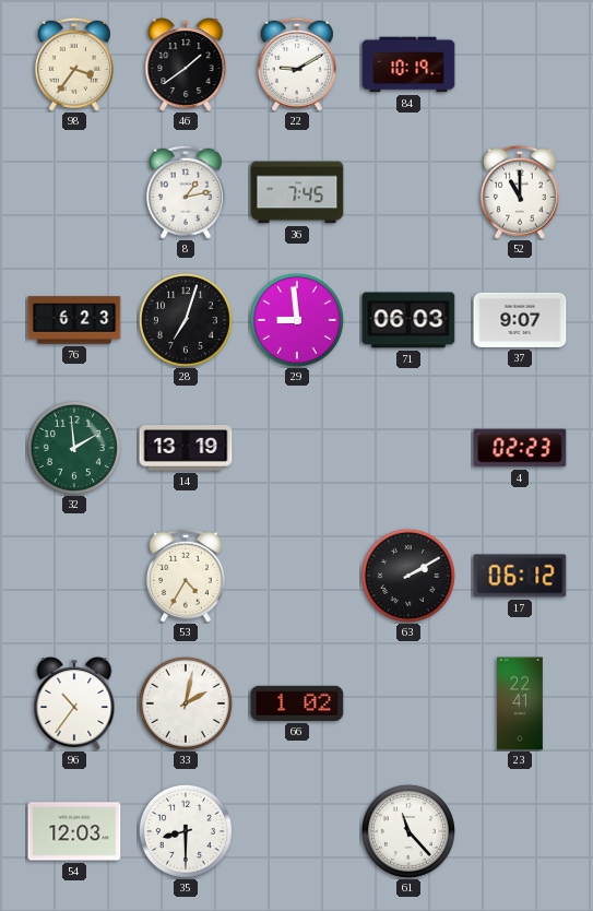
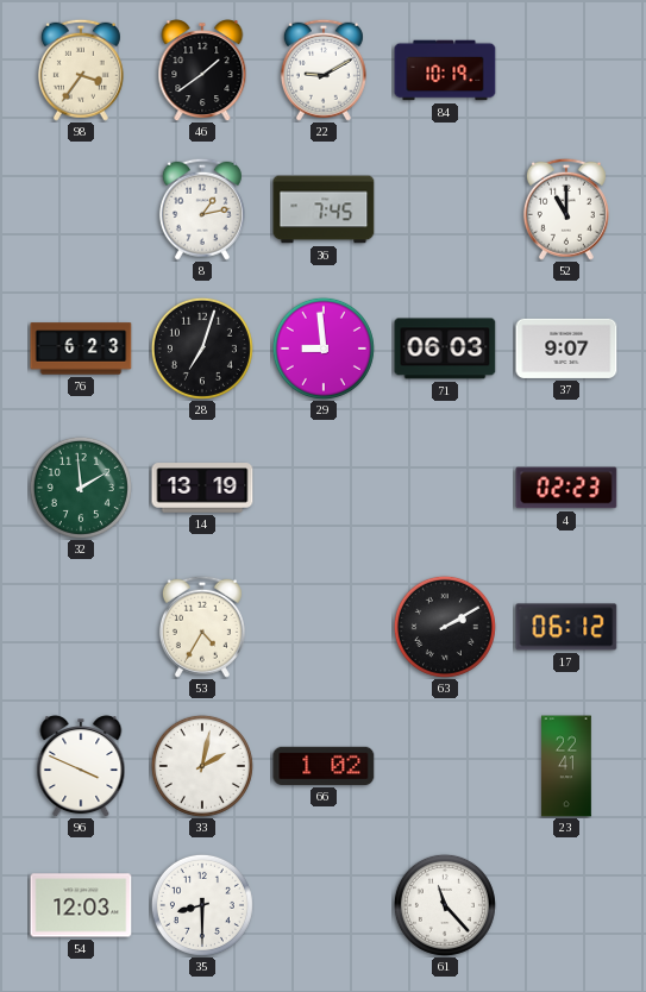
96: 10:36 -> 3:49
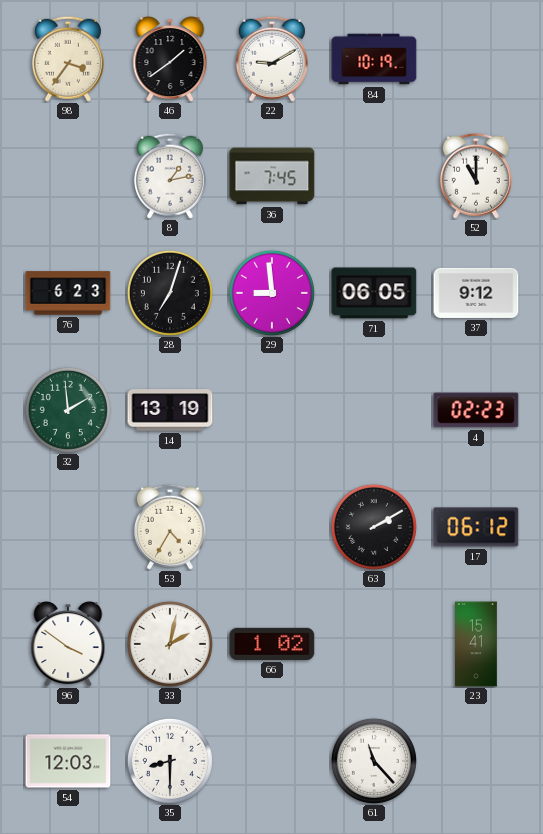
71: 06:03 -> 06:05
37: 9:07 -> 9:12
96: 3:49 -> 3:51
23: 22:41 -> 15:41
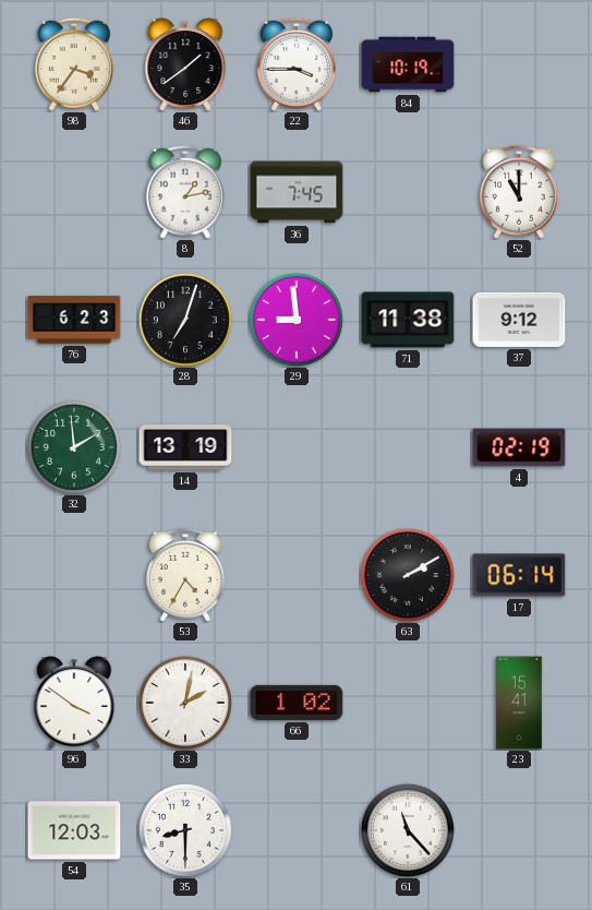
22: 9:10 -> 3:45
71: 06:05 -> 11:38
4: 02:23 -> 02:19
17: 06:12 -> 06:14
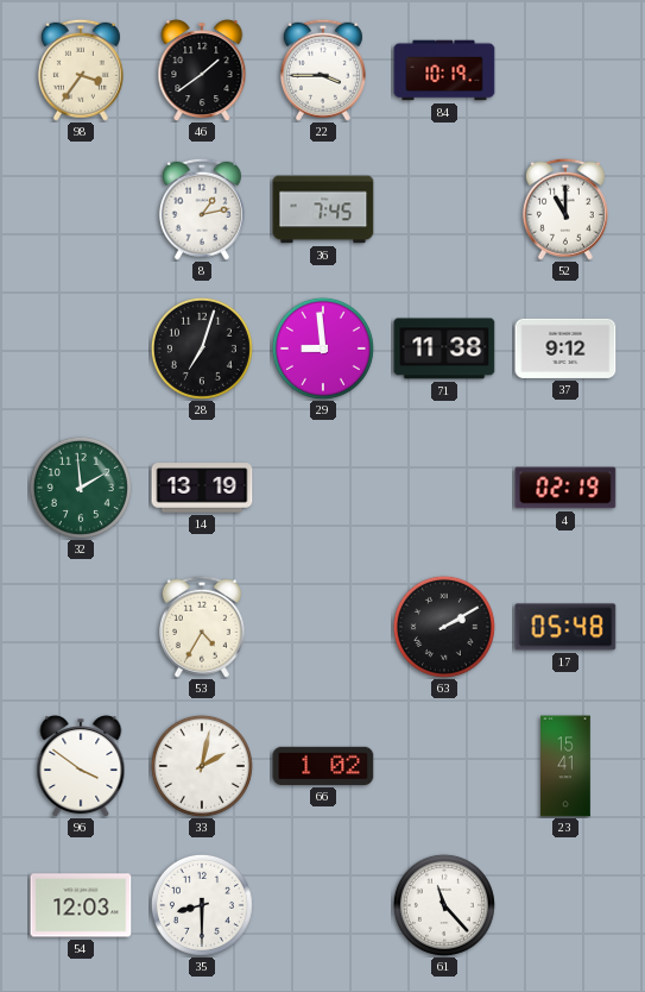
76: 6:23 -> none
17: 06:14 -> 05:48
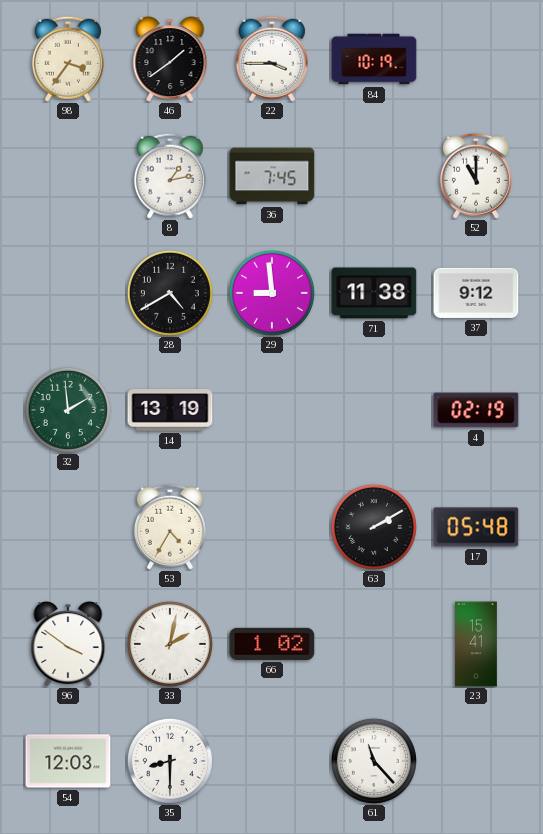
28: 7:03 -> 4:40
